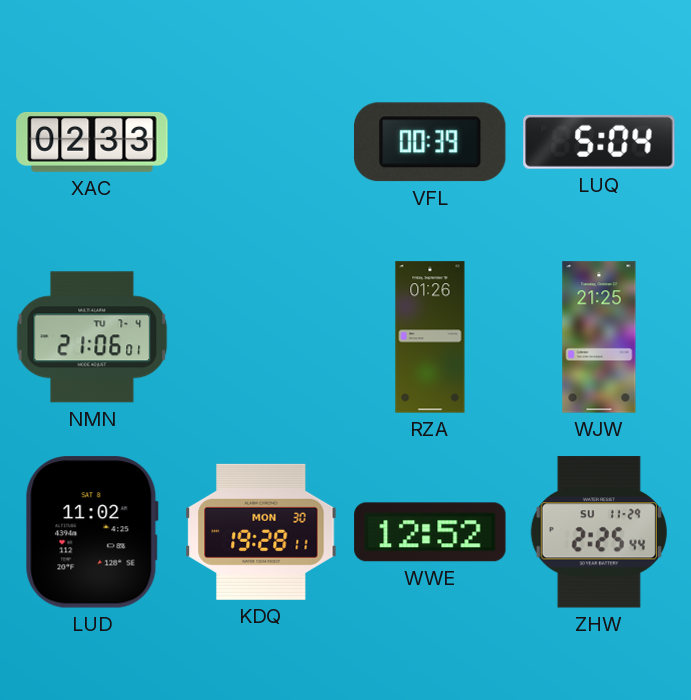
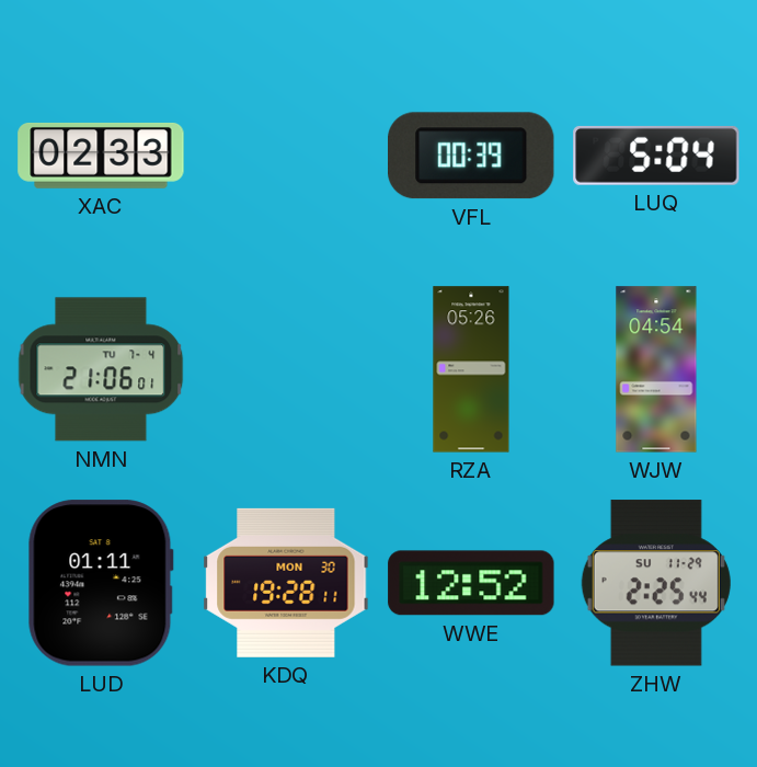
RZA: 01:26 -> 05:26
WJW: 21:25 -> 04:54
LUD: 11:02 -> 01:11
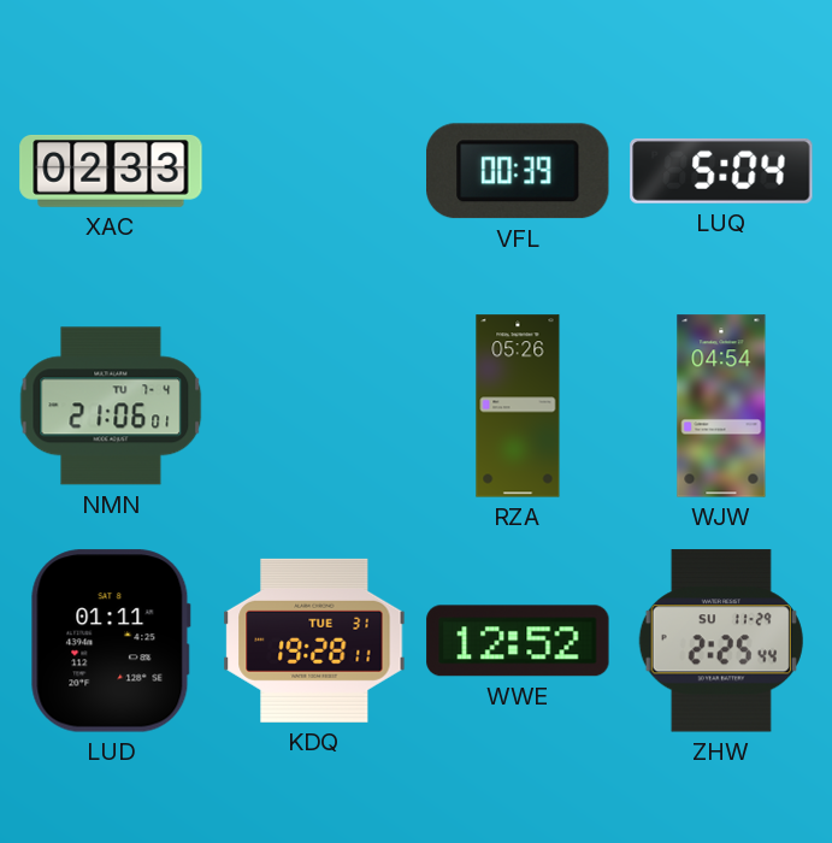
KDQ date: MON 30 -> TUE 31
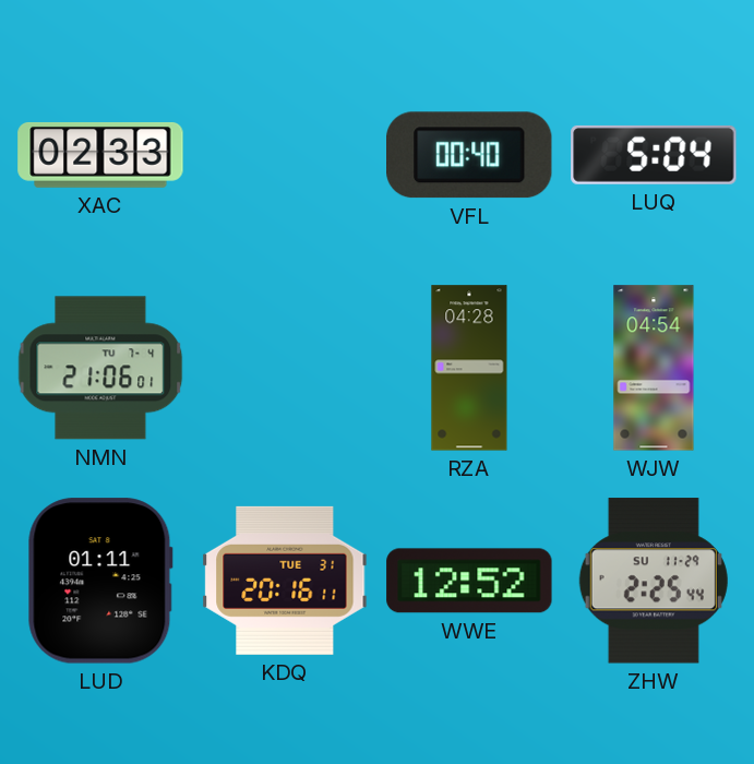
VFL: 00:39 -> 00:40
RZA: 05:26 -> 04:28
KDQ: 19:28 -> 20:16
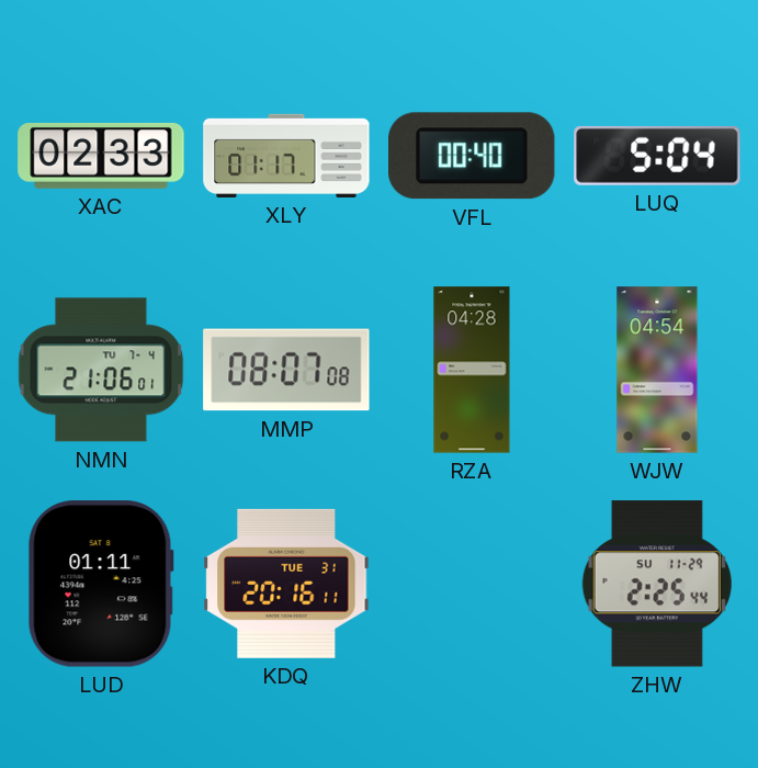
XLY: none -> 01:17
MMP: none -> 08:07
WWE: 12:52 -> none
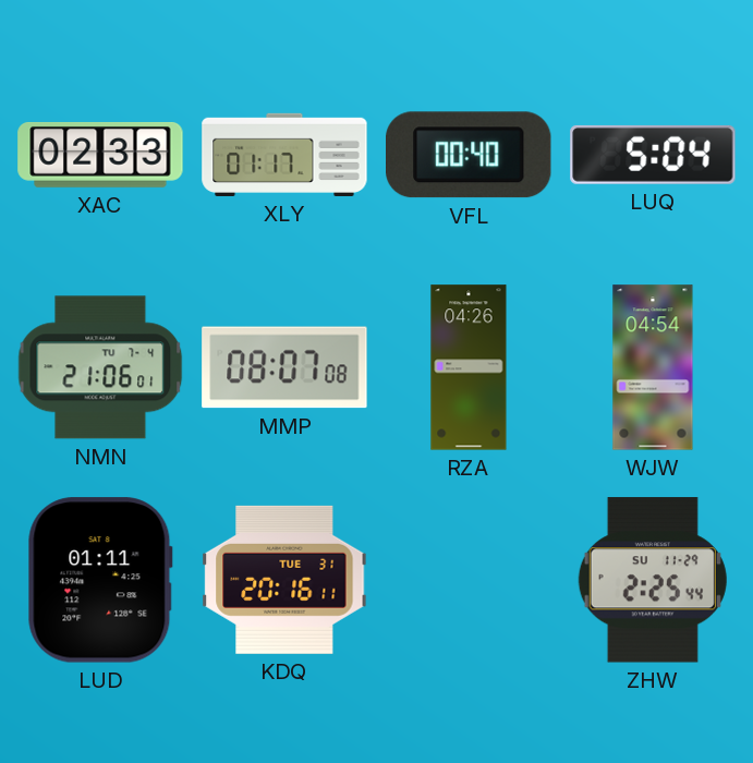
RZA: 04:28 -> 04:26
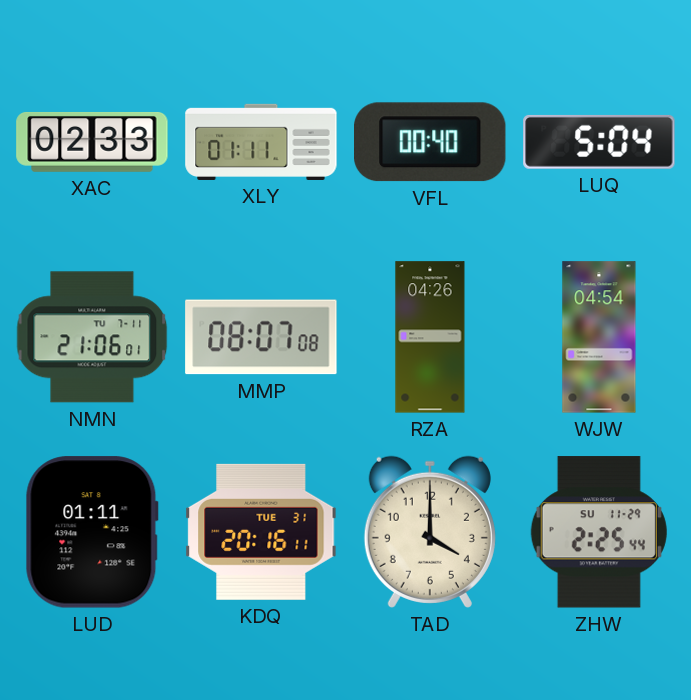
XLY: 01:17 -> 01:11
NMN date: TU 7-4 -> TU 7-11
TAD: none -> 4:00
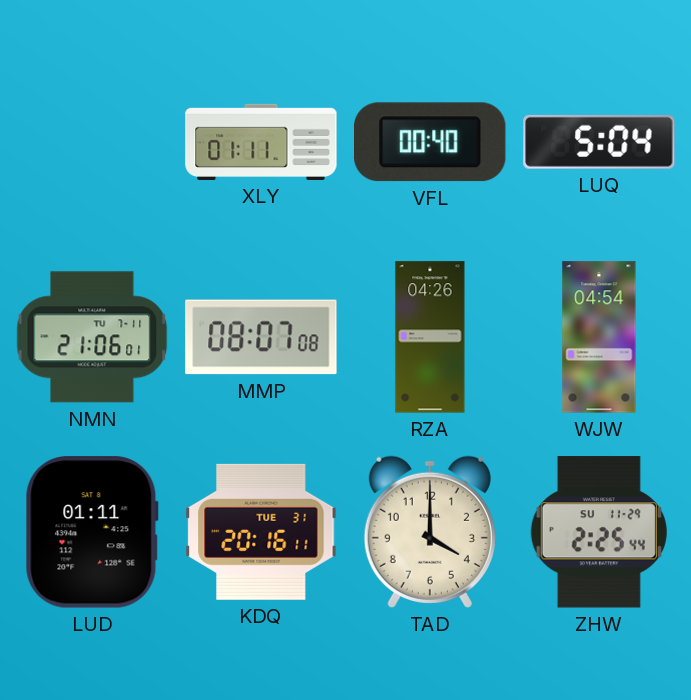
XAC: 02:33 -> none
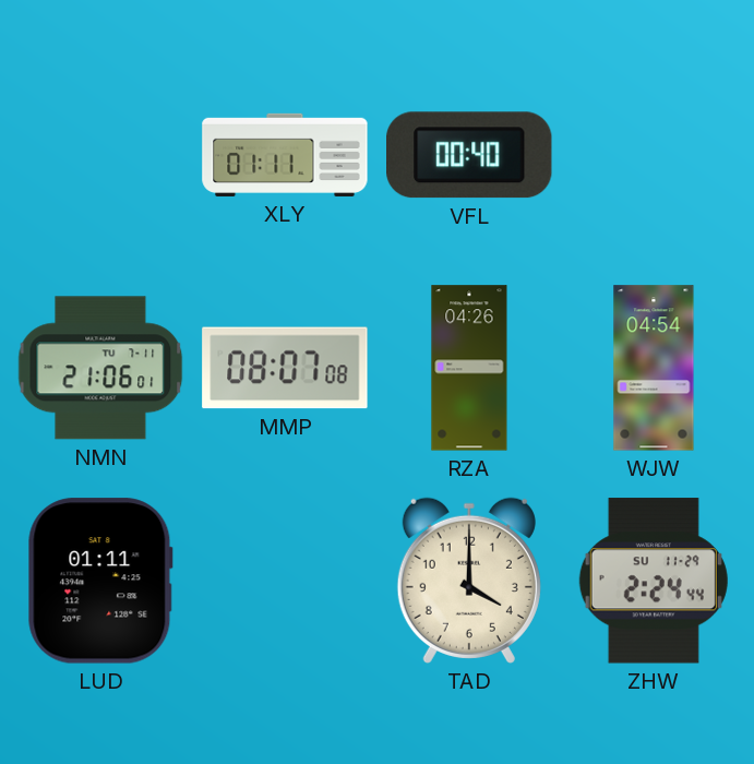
LUQ: 5:04 -> none
KDQ: 20:16 -> none
ZHW: 2:25 -> 2:24
